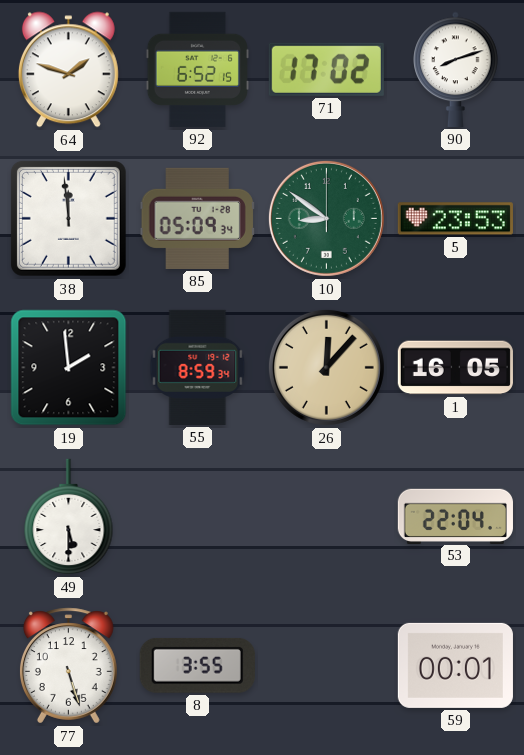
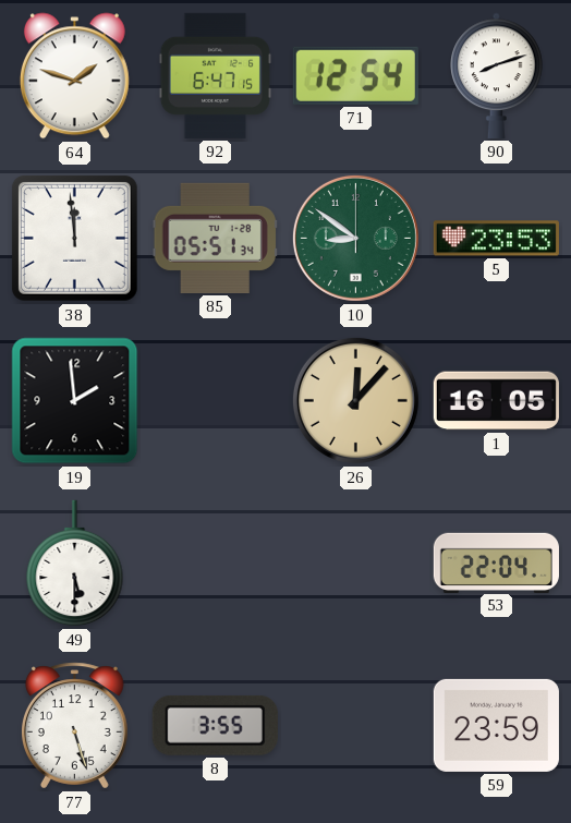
92: 6:52 -> 6:47
71: 17:02 -> 12:54
85: 05:09 -> 05:51
55: 8:59 -> none
59: 00:01 -> 23:59
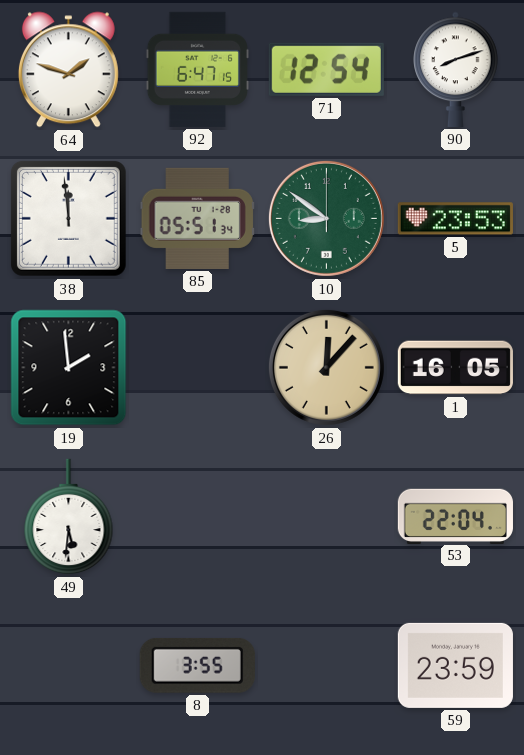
49: 5:30 -> 5:31
77: 5:27 -> none
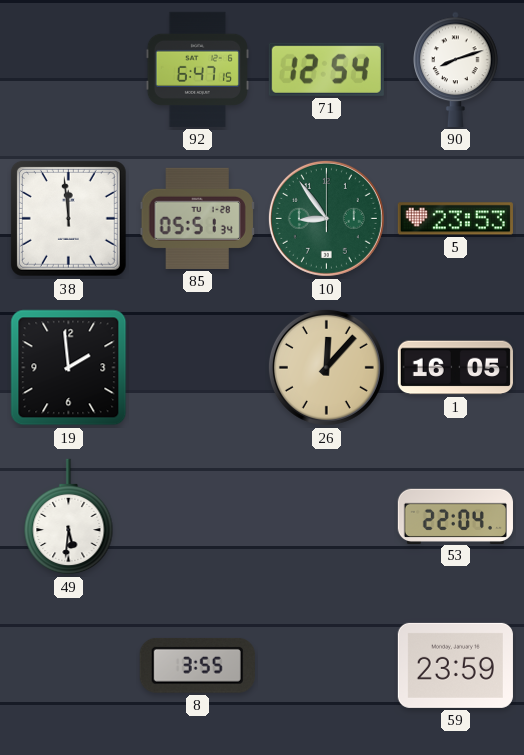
64: 1:48 -> none
10: 8:51 -> 8:54
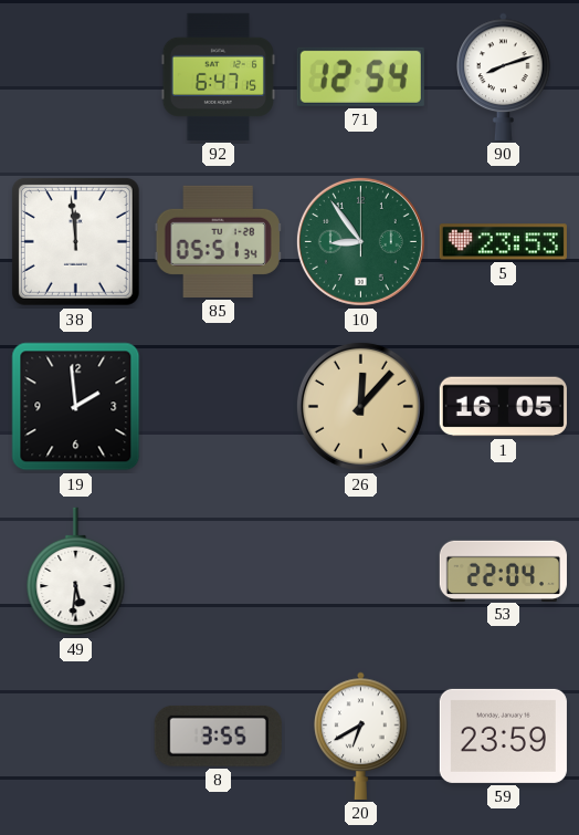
20: none -> 6:40
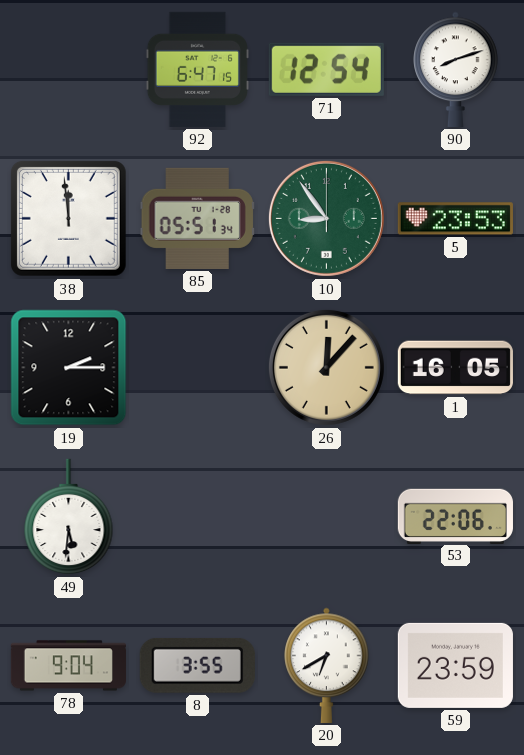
19: 1:59 -> 2:15
53: 22:04 -> 22:06
78: none -> 9:04
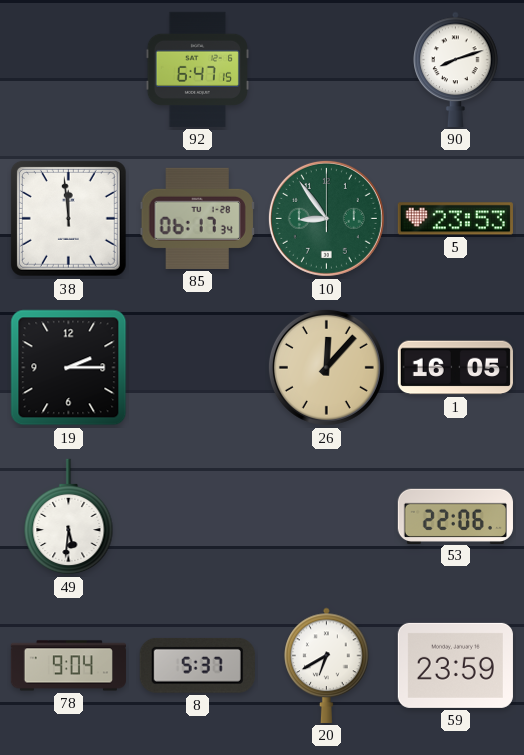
71: 12:54 -> none
85: 05:51 -> 06:17
8: 3:55 -> 5:37
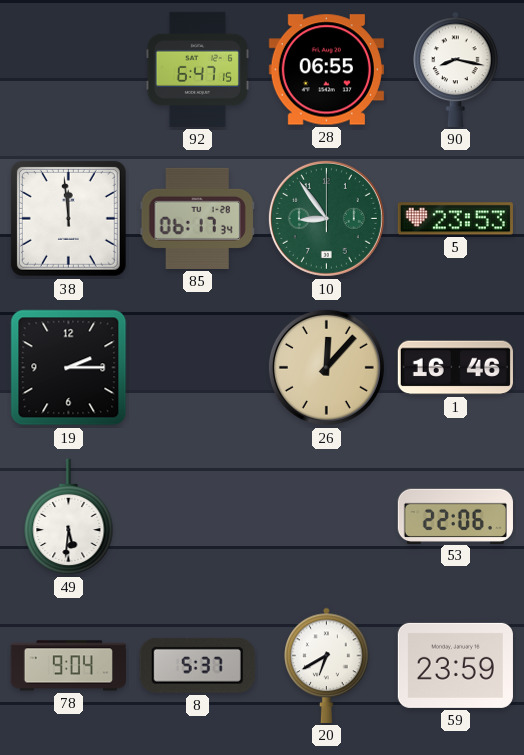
28: none -> 06:55
90: 8:12 -> 8:17
1: 16:05 -> 16:46
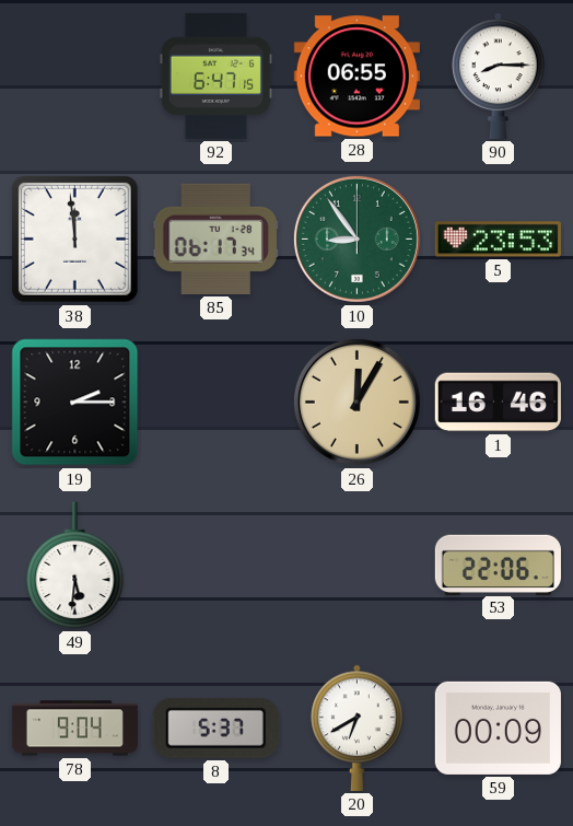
90: 8:17 -> 8:15
26: 12:07 -> 12:05
59: 23:59 -> 00:09
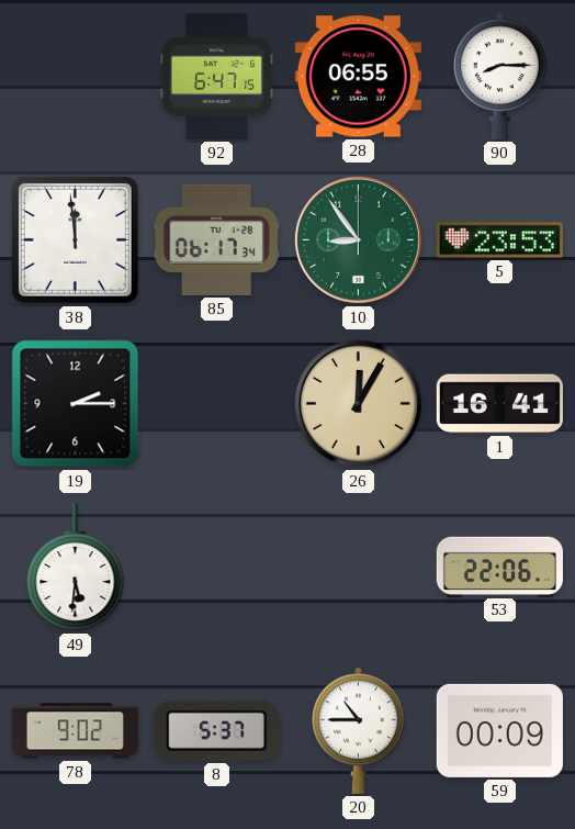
1: 16:46 -> 16:41
78: 9:04 -> 9:02
20: 6:40 -> 10:45
